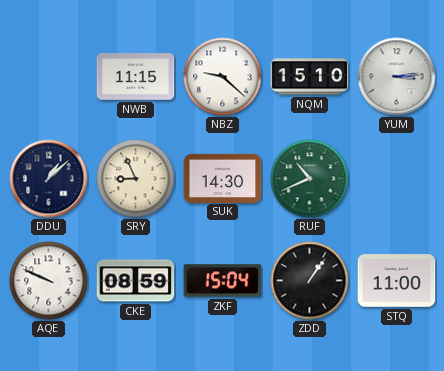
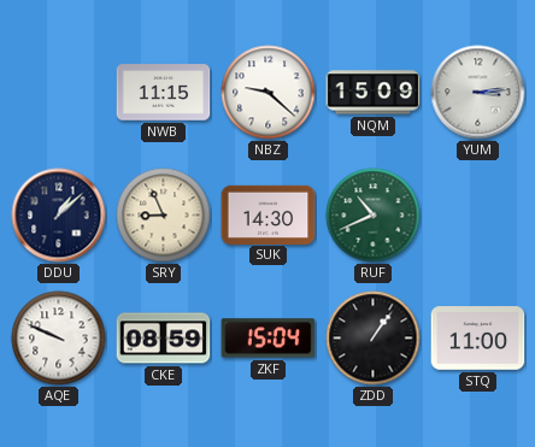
NQM: 15:10 -> 15:09
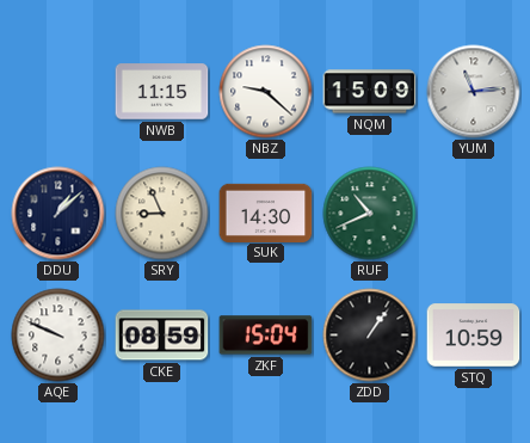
YUM: 3:14 -> 11:14
STQ: 11:00 -> 10:59
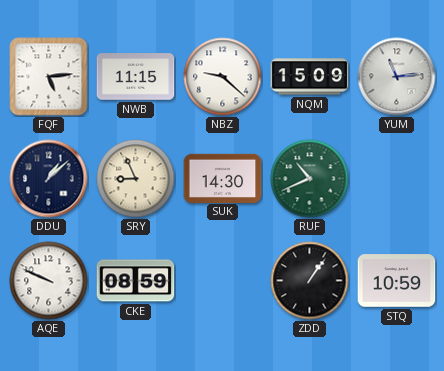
FQF: none -> 5:14
ZKF: 15:04 -> none
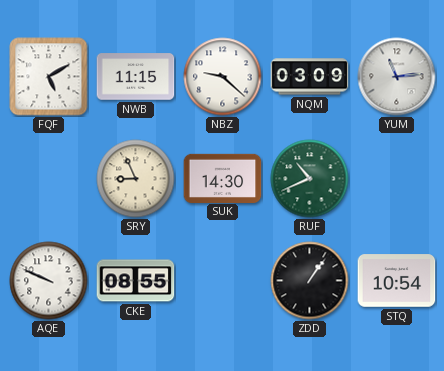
FQF: 5:14 -> 5:10
NQM: 15:09 -> 03:09
DDU: 1:08 -> none
CKE: 08:59 -> 08:55
STQ: 10:59 -> 10:54
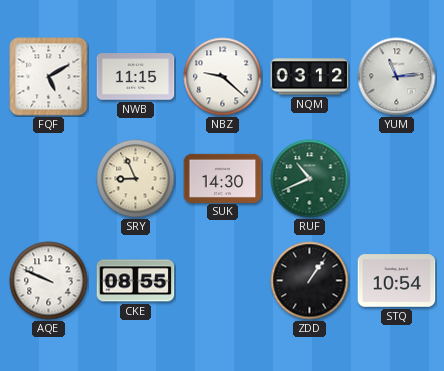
NQM: 03:09 -> 03:12
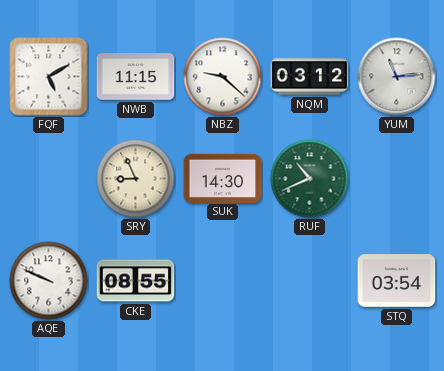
ZDD: 1:06 -> none
STQ: 10:54 -> 03:54
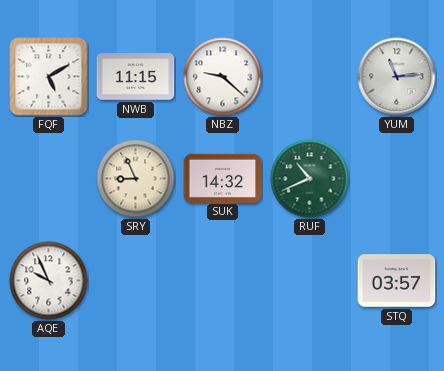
NQM: 03:12 -> none
SUK: 14:30 -> 14:32
AQE: 9:49 -> 9:56
CKE: 08:55 -> none
STQ: 03:54 -> 03:57
